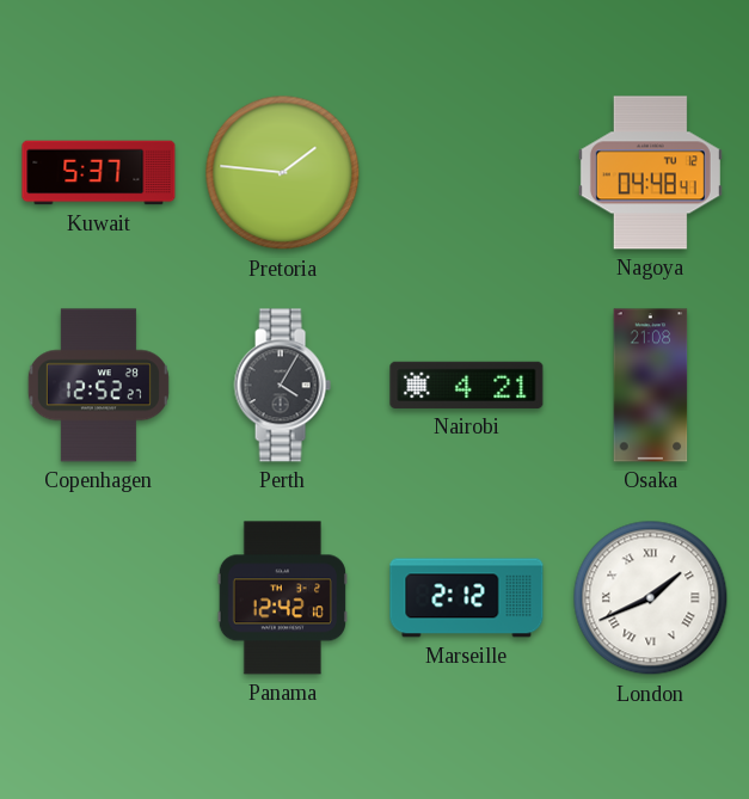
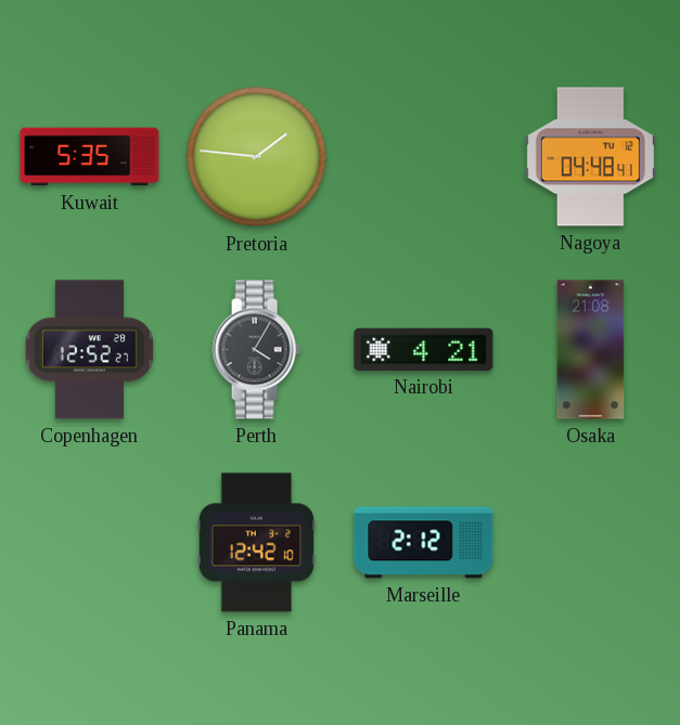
Kuwait: 5:37 -> 5:35
London: 1:41 -> none
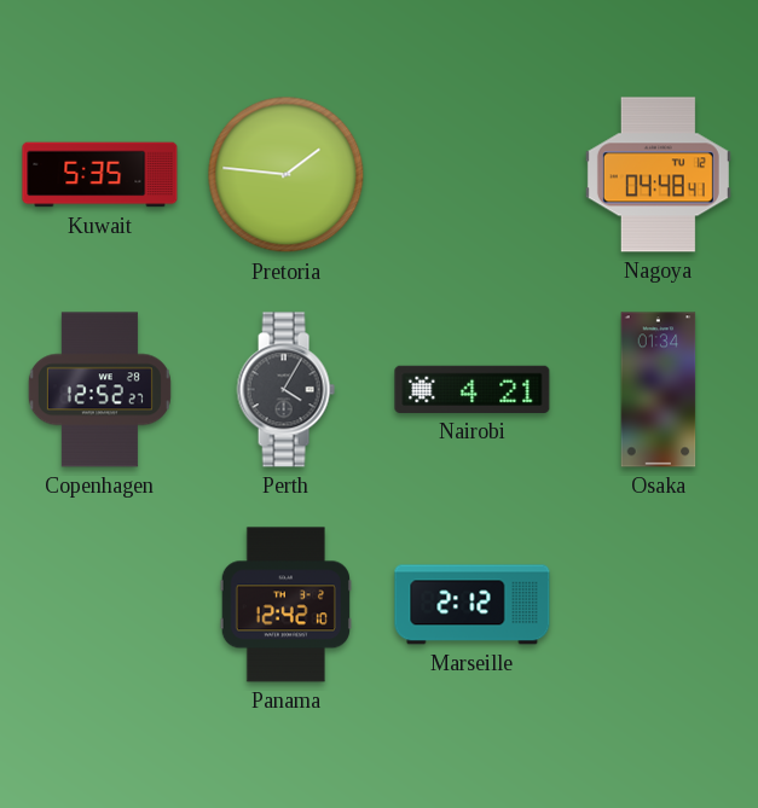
Osaka: 21:08 -> 01:34
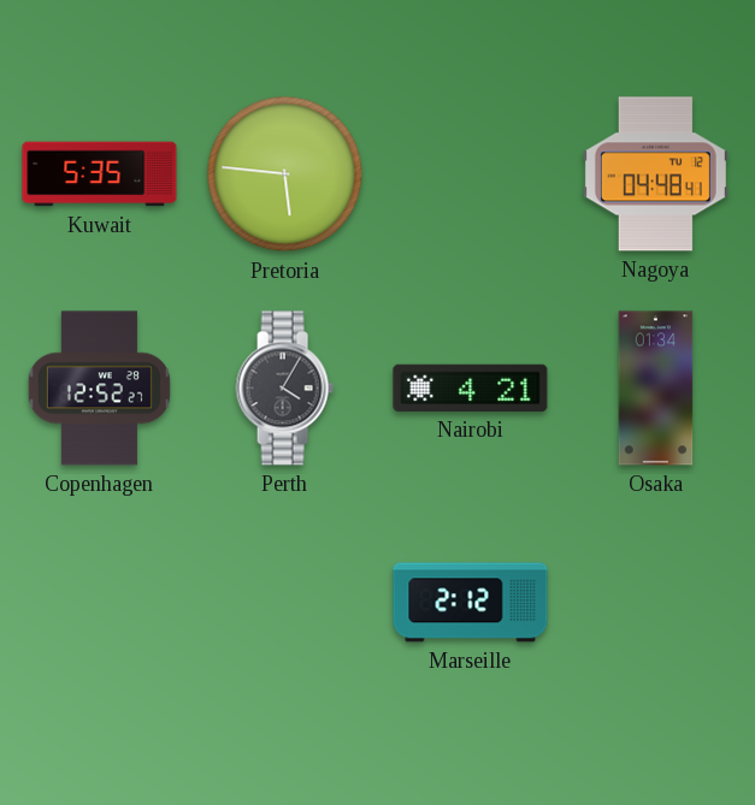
Pretoria: 1:46 -> 5:46
Panama: 12:42 -> none
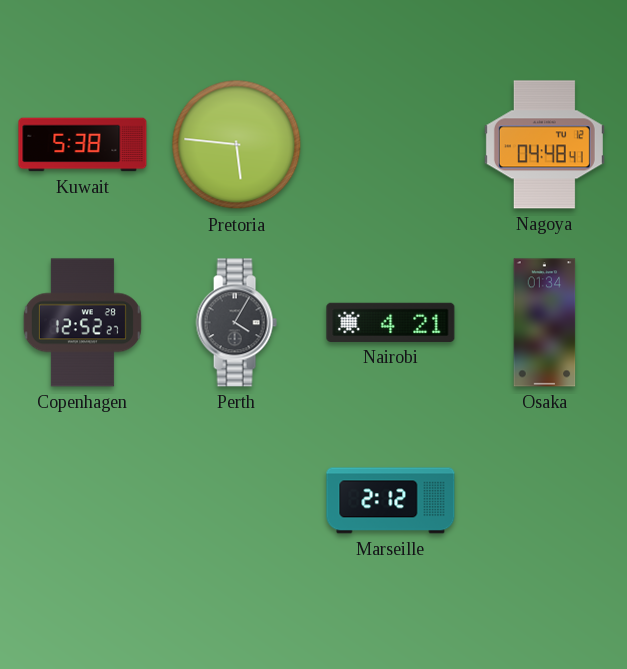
Kuwait: 5:35 -> 5:38
